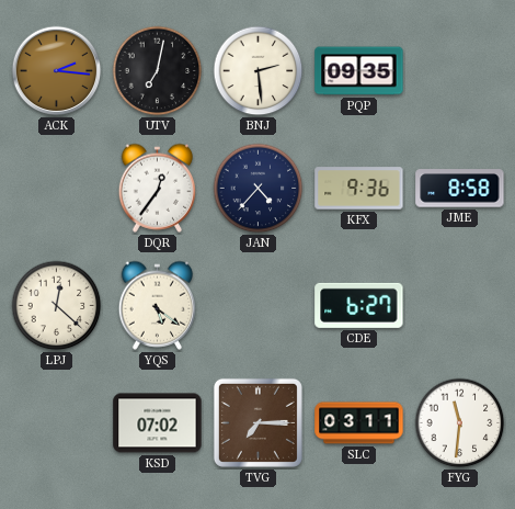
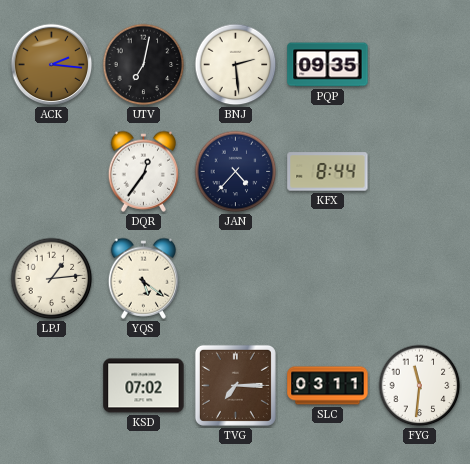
KFX: 9:36 -> 8:44
JME: 8:58 -> none
LPJ: 12:22 -> 1:14
CDE: 6:27 -> none
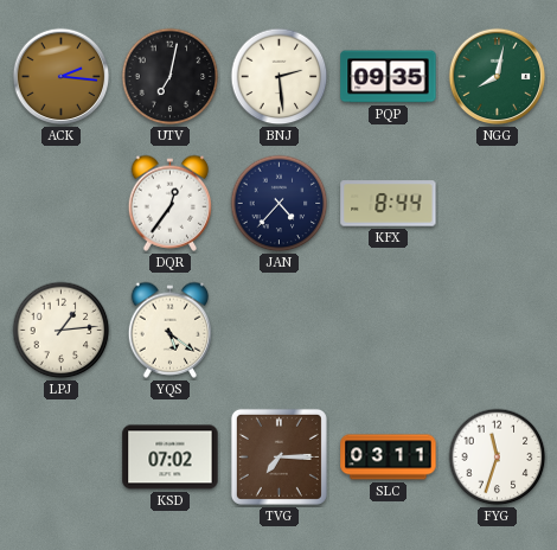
NGG: none -> 8:02
FYG: 11:31 -> 11:33
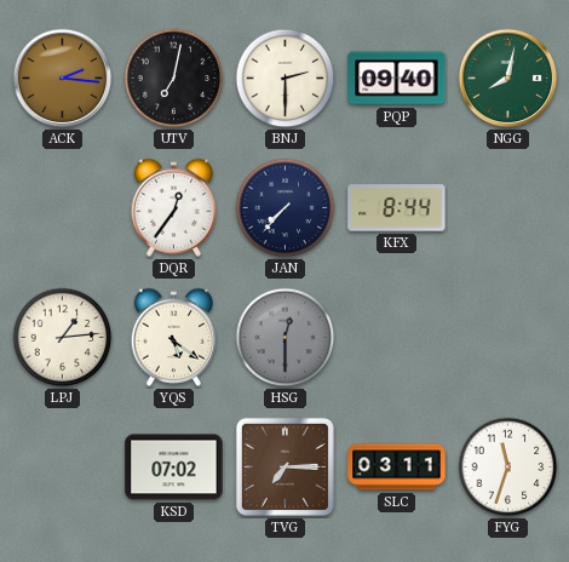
BNJ: 2:29 -> 2:30
PQP: 09:35 -> 09:40
JAN: 4:37 -> 7:37
HSG: none -> 12:30
